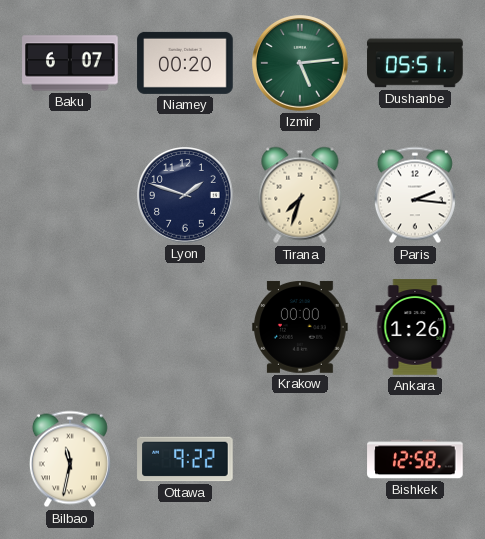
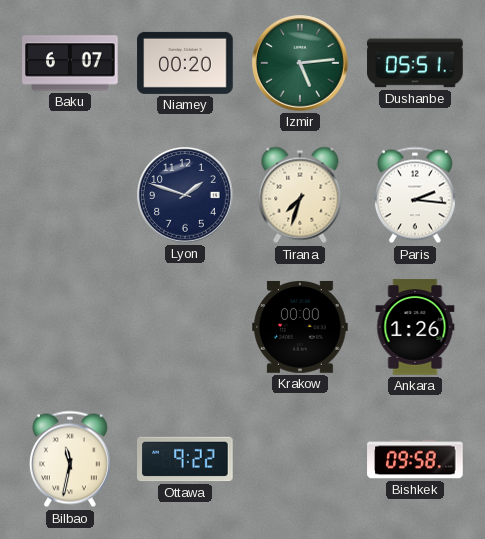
Bishkek: 12:58 -> 09:58
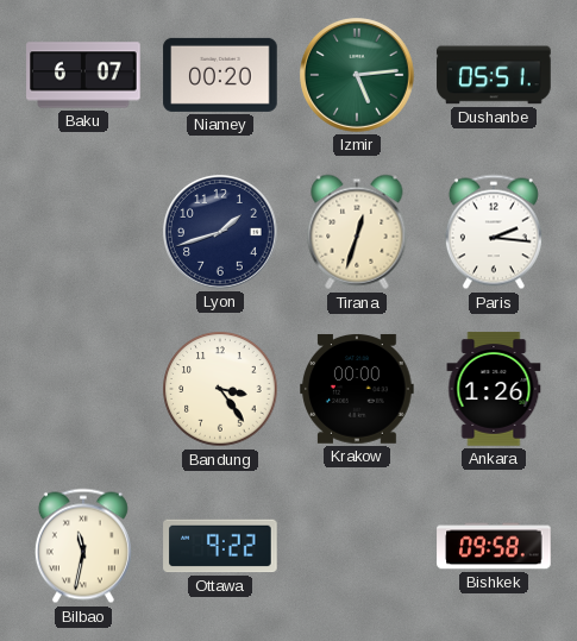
Lyon: 1:48 -> 1:42
Tirana: 7:33 -> 12:33
Bandung: none -> 3:24
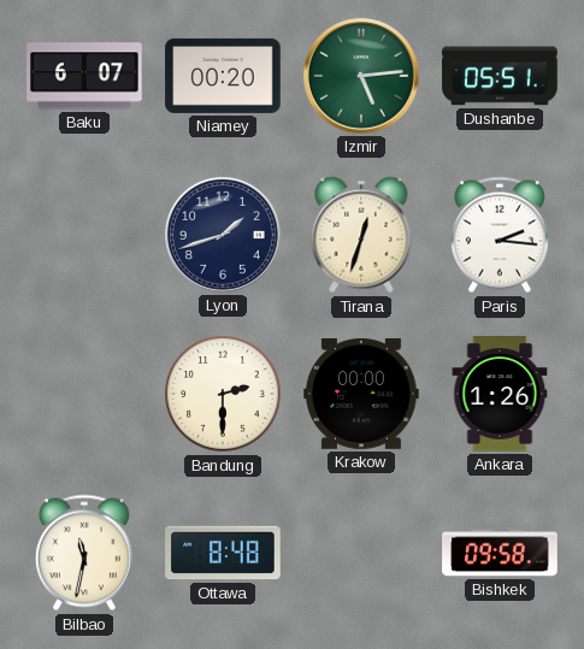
Bandung: 3:24 -> 2:30
Ottawa: 9:22 -> 8:48
